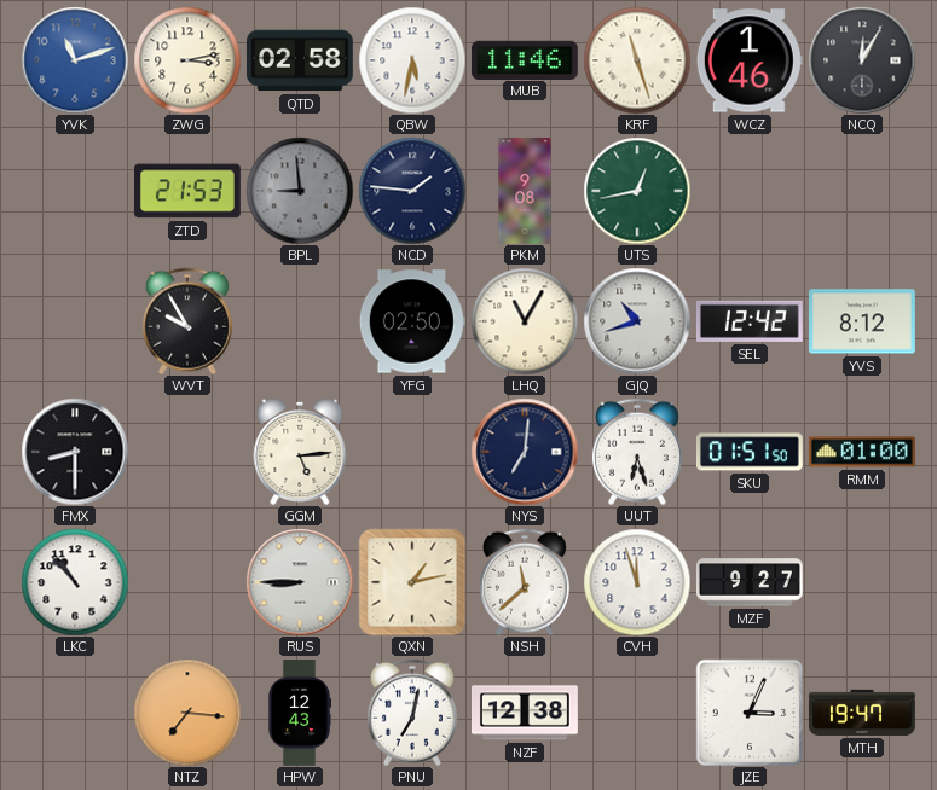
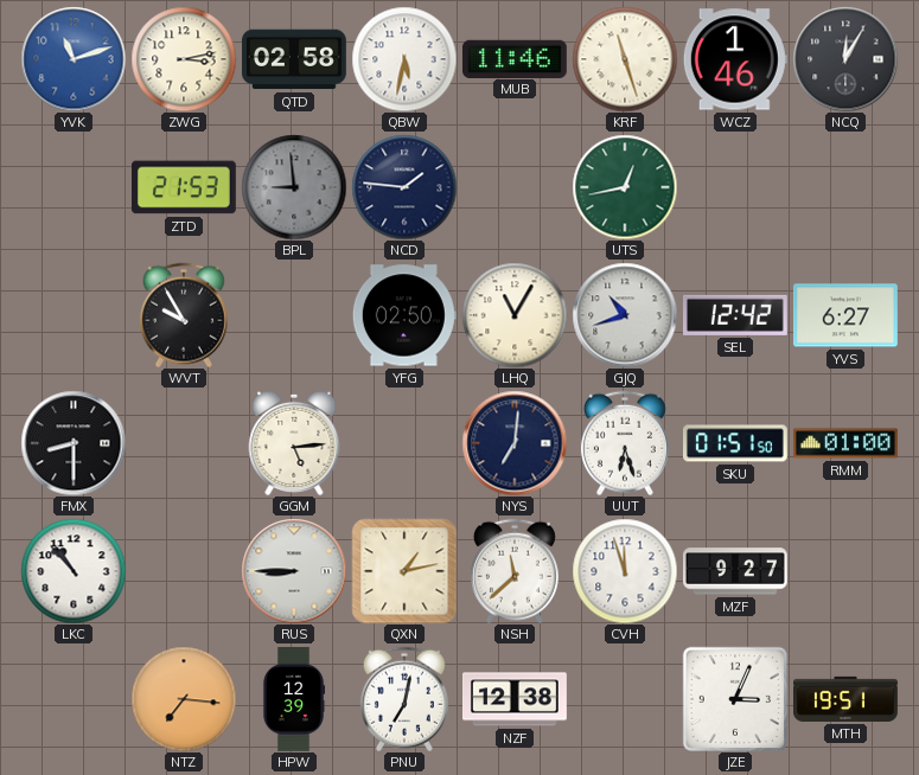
PKM: 9:08 -> none
YVS: 8:12 -> 6:27
HPW: 12:43 -> 12:39
MTH: 19:47 -> 19:51
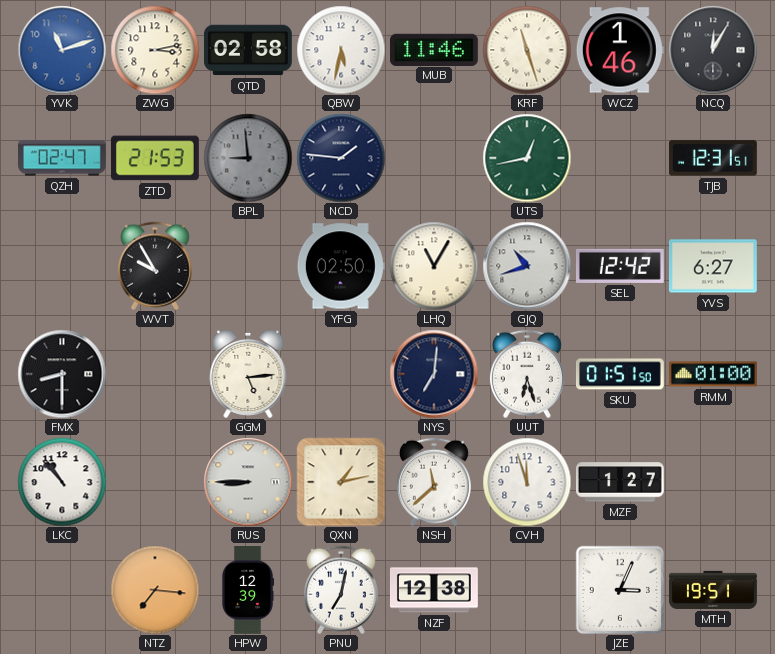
QZH: none -> 02:47
TJB: none -> 12:31
MZF: 9:27 -> 1:27
